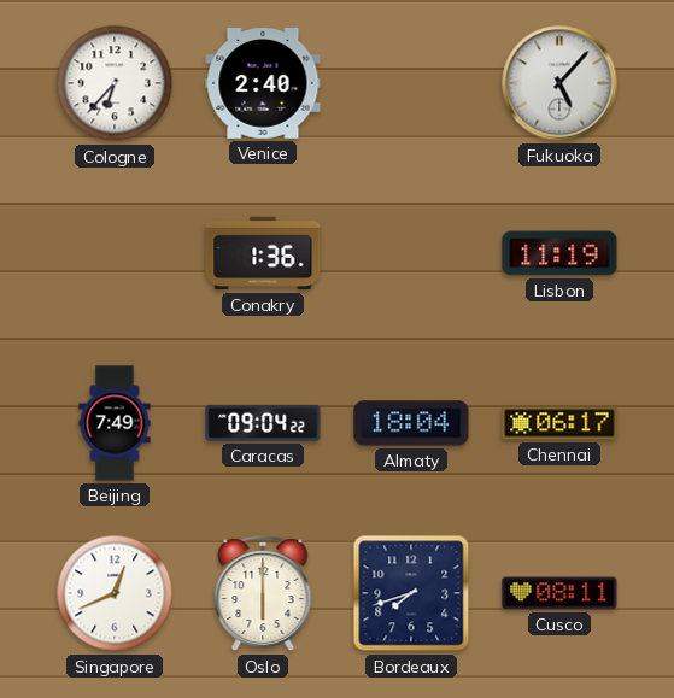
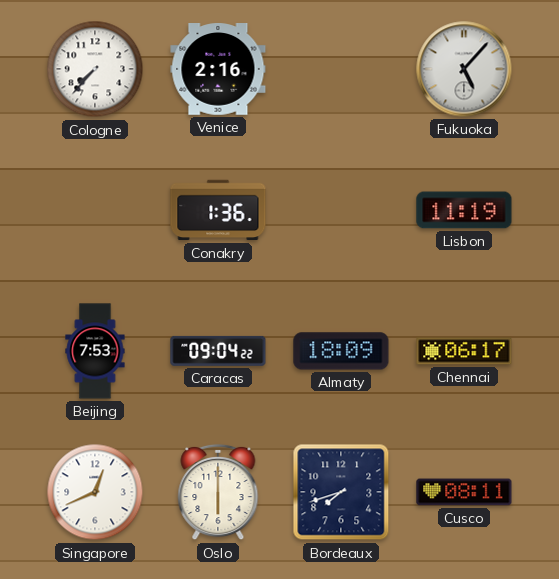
Cologne: 6:37 -> 7:37
Venice: 2:40 -> 2:16
Beijing: 7:49 -> 7:53
Almaty: 18:04 -> 18:09
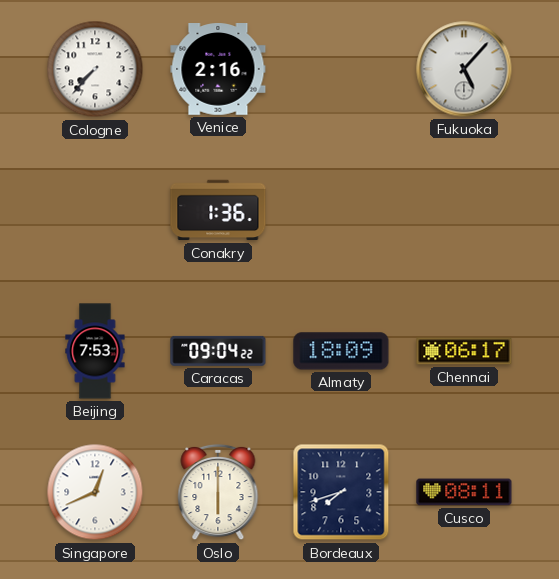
Lisbon: 11:19 -> none
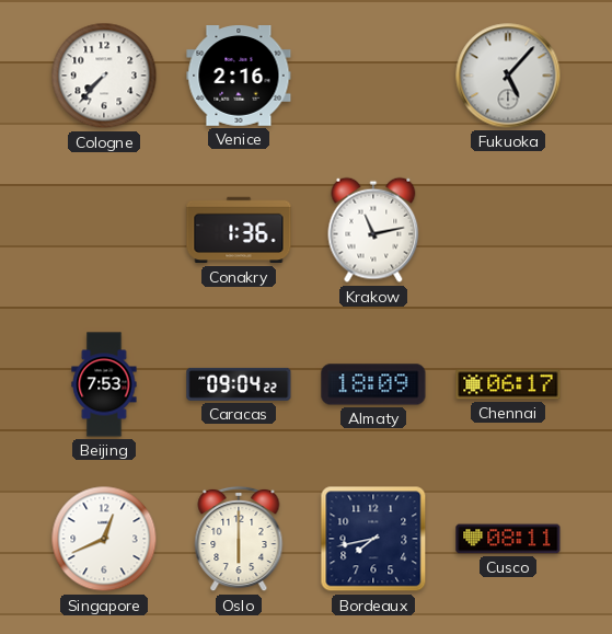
Krakow: none -> 11:13
Bordeaux: 7:42 -> 7:43
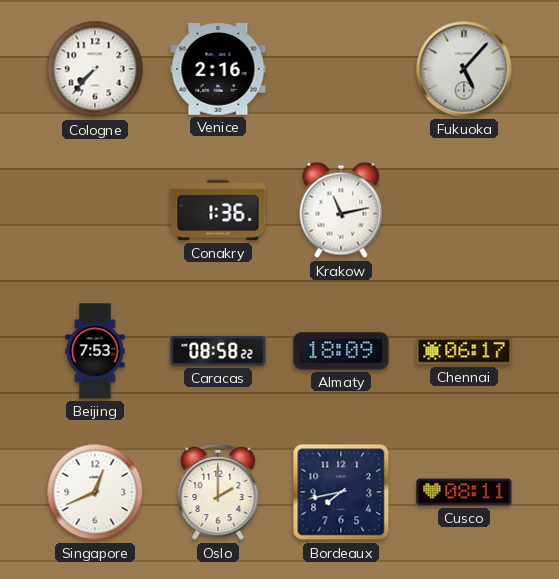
Caracas: 09:04 -> 08:58
Oslo: 6:00 -> 2:00
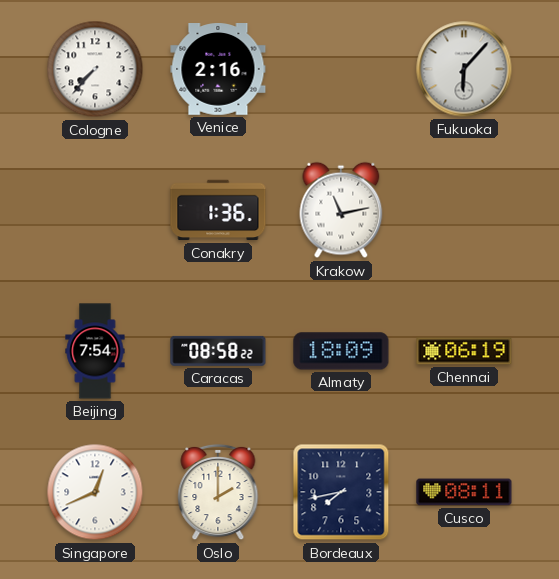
Fukuoka: 5:07 -> 6:07
Beijing: 7:53 -> 7:54
Chennai: 06:17 -> 06:19
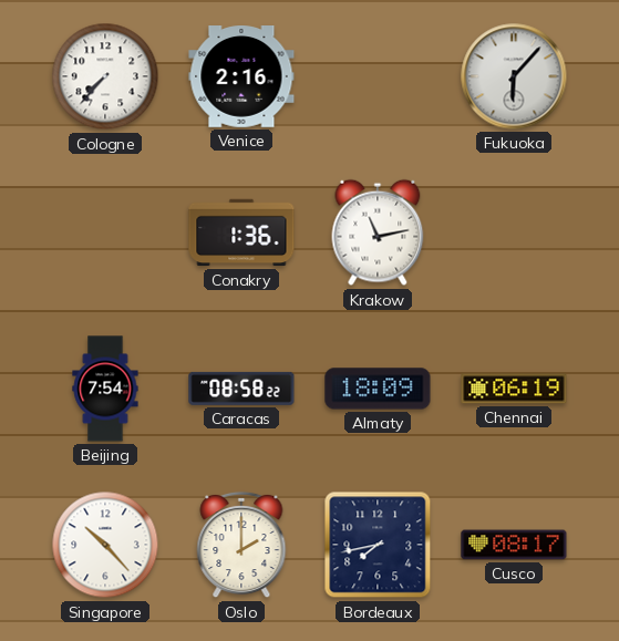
Singapore: 12:41 -> 10:23
Cusco: 08:11 -> 08:17
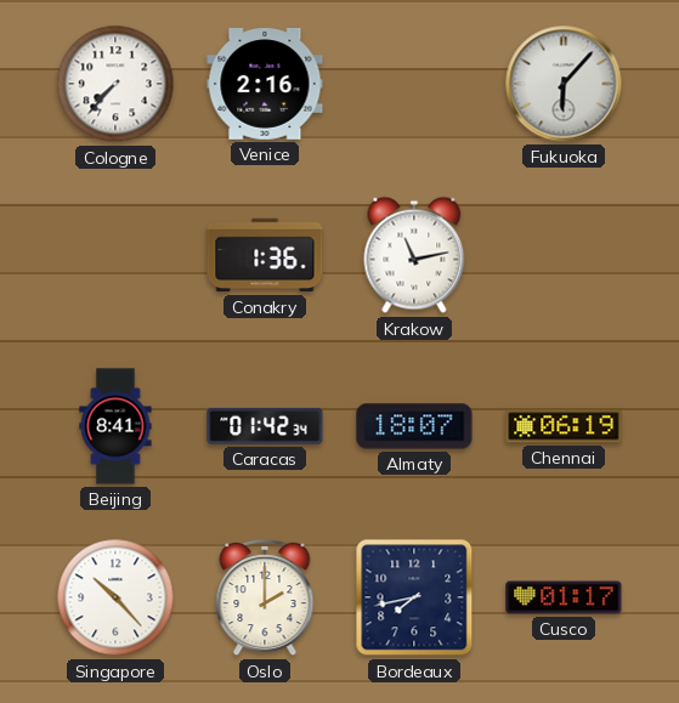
Beijing: 7:54 -> 8:41
Caracas: 08:58 -> 01:42
Almaty: 18:09 -> 18:07
Cusco: 08:17 -> 01:17
